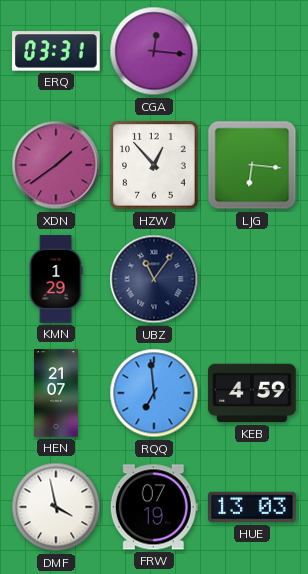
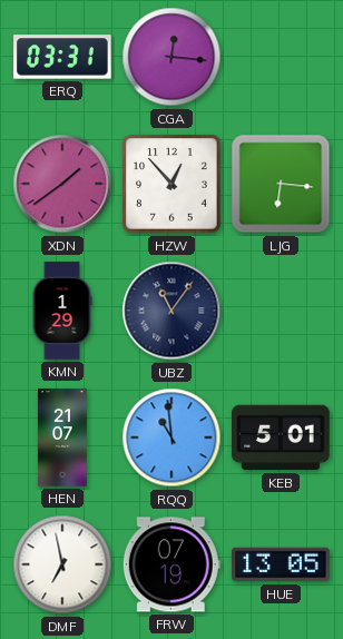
RQQ: 6:59 -> 10:59
KEB: 4:59 -> 5:01
DMF: 3:58 -> 6:58
HUE: 13:03 -> 13:05
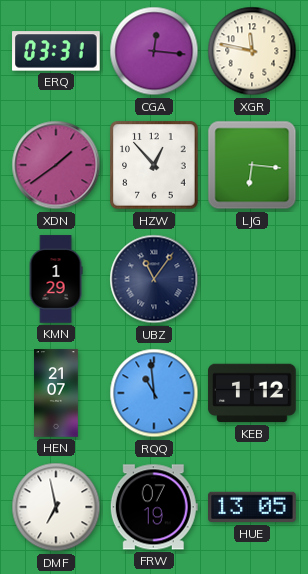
XGR: none -> 11:47
KEB: 5:01 -> 1:12
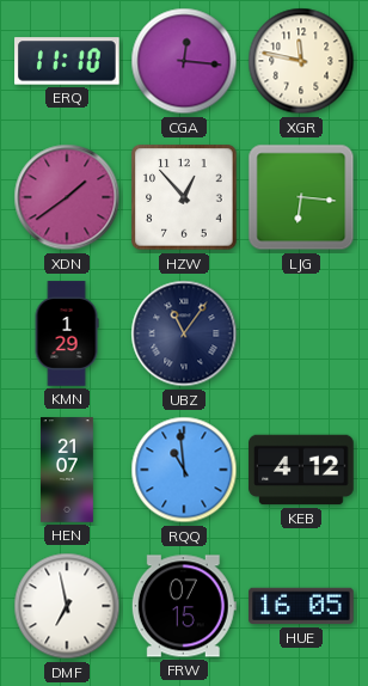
ERQ: 03:31 -> 11:10
KEB: 1:12 -> 4:12
FRW: 07:19 -> 07:15
HUE: 13:05 -> 16:05
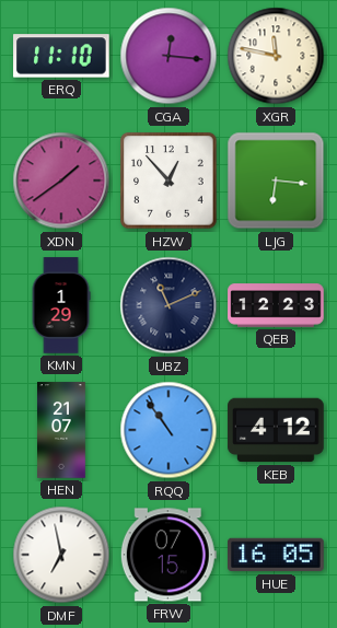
UBZ: 11:06 -> 11:11
QEB: none -> 12:23
RQQ: 10:59 -> 10:54
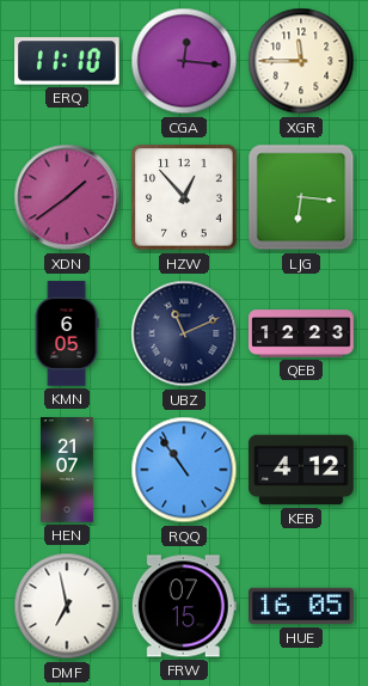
XGR: 11:47 -> 11:45
KMN: 1:29 -> 6:05
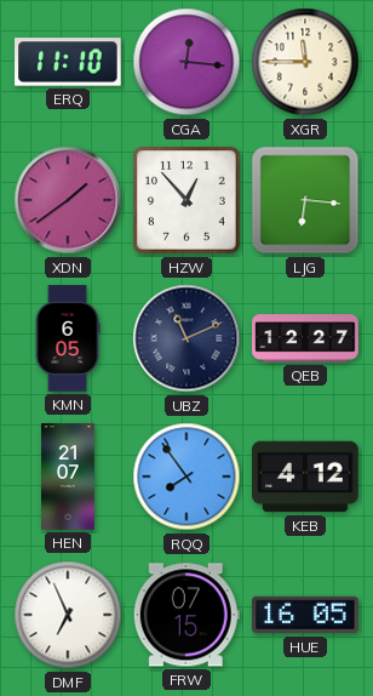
QEB: 12:23 -> 12:27
RQQ: 10:54 -> 7:54
DMF: 6:58 -> 6:56
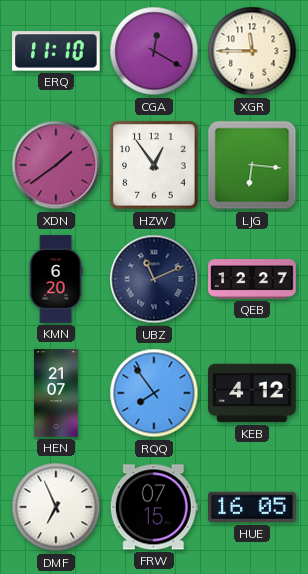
CGA: 12:16 -> 12:20
HZW: 12:53 -> 12:54
KMN: 6:05 -> 6:20
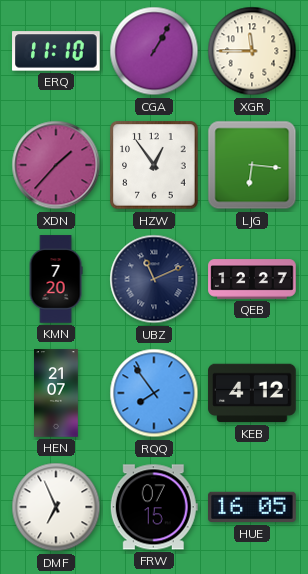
CGA: 12:20 -> 1:05
XDN: 1:39 -> 1:37
KMN: 6:20 -> 7:20
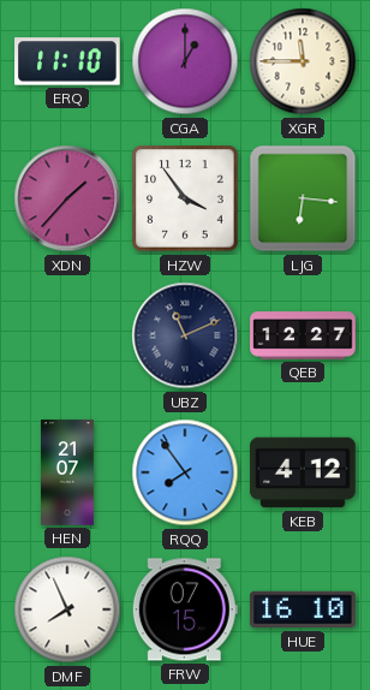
CGA: 1:05 -> 1:00
HZW: 12:54 -> 3:54
KMN: 7:20 -> none
DMF: 6:56 -> 7:56
HUE: 16:05 -> 16:10
